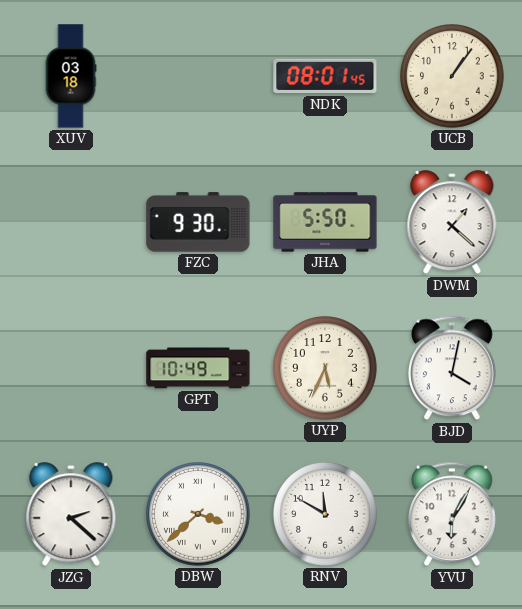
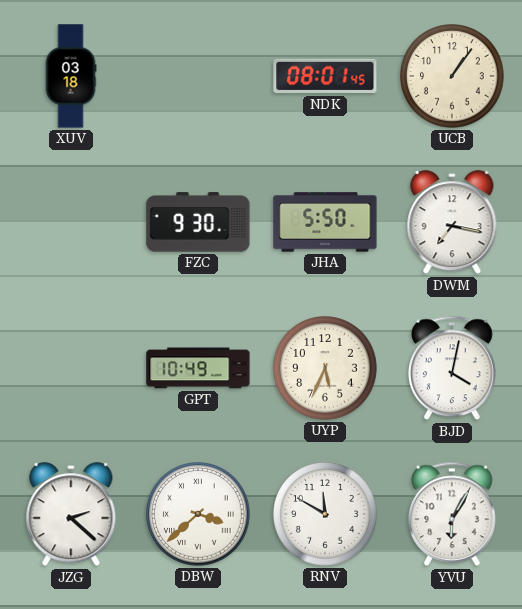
DWM: 1:22 -> 7:17
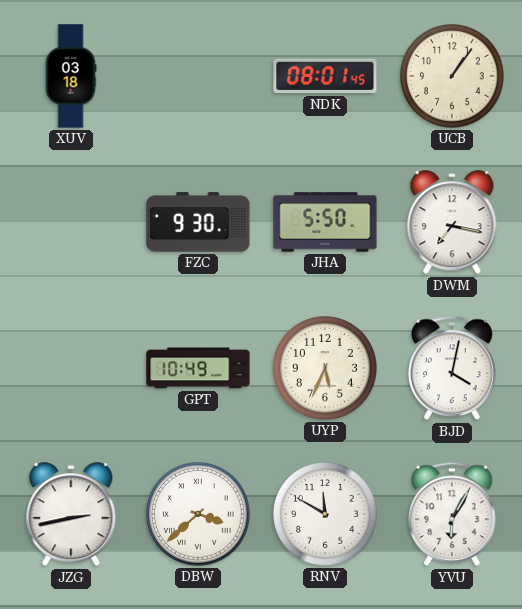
JZG: 2:22 -> 2:43
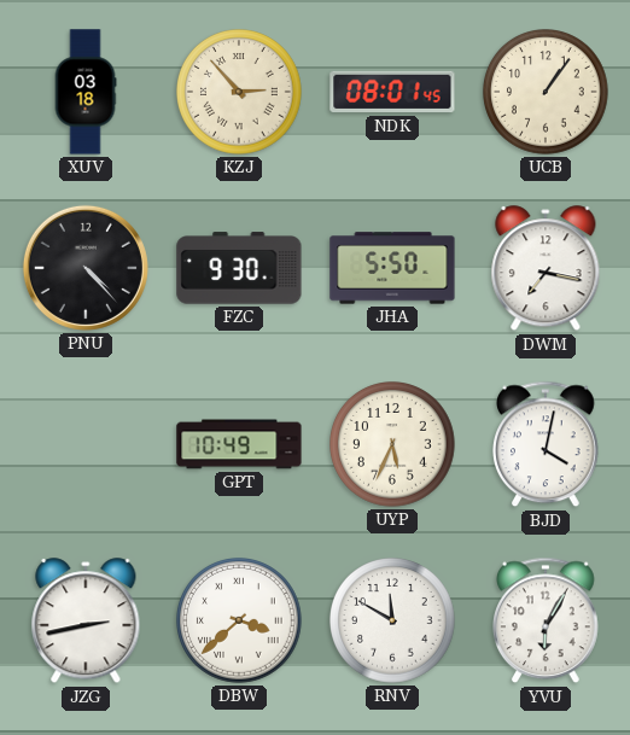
KZJ: none -> 2:53
PNU: none -> 4:23
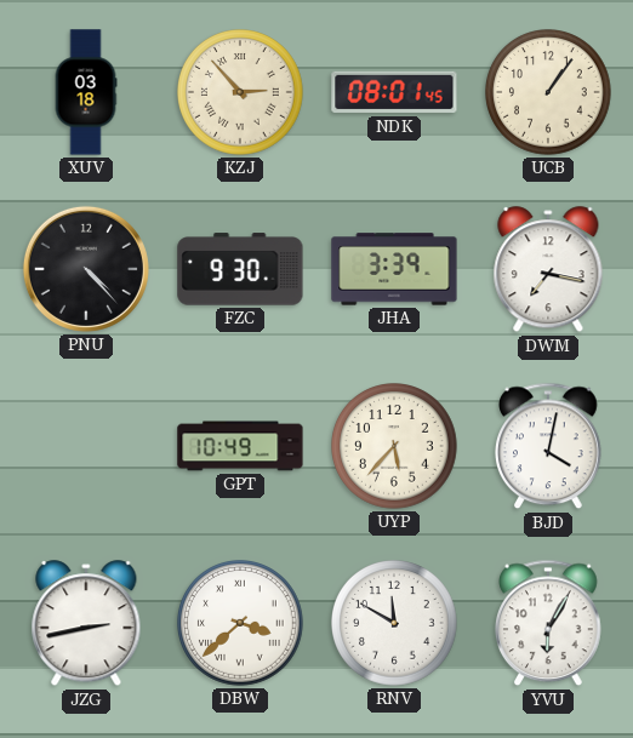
JHA: 5:50 -> 3:39
UYP: 5:34 -> 5:37
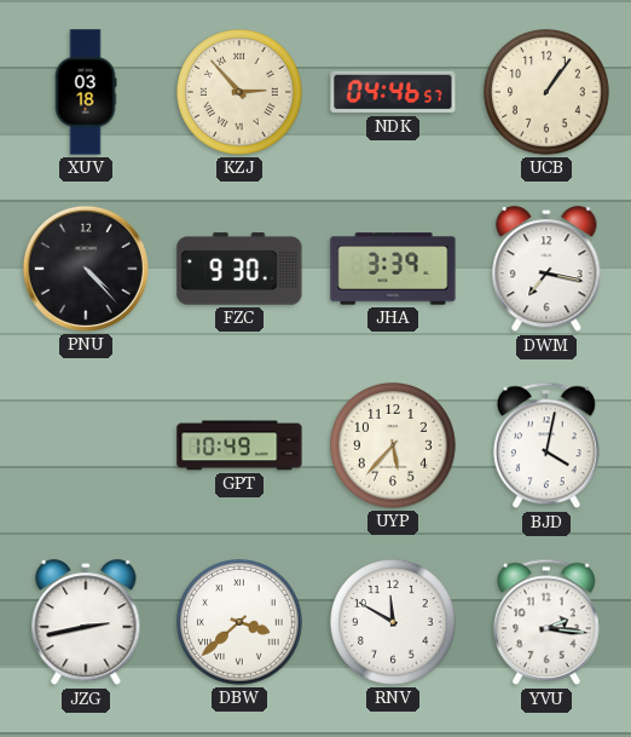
NDK: 08:01 -> 04:46
YVU: 6:05 -> 2:16
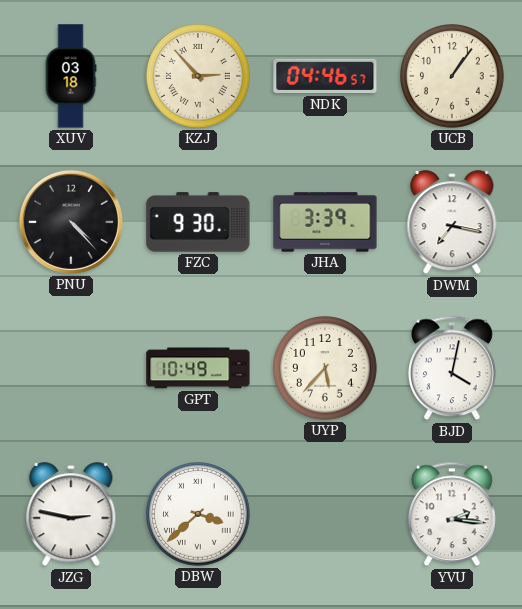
JZG: 2:43 -> 2:47
RNV: 11:50 -> none
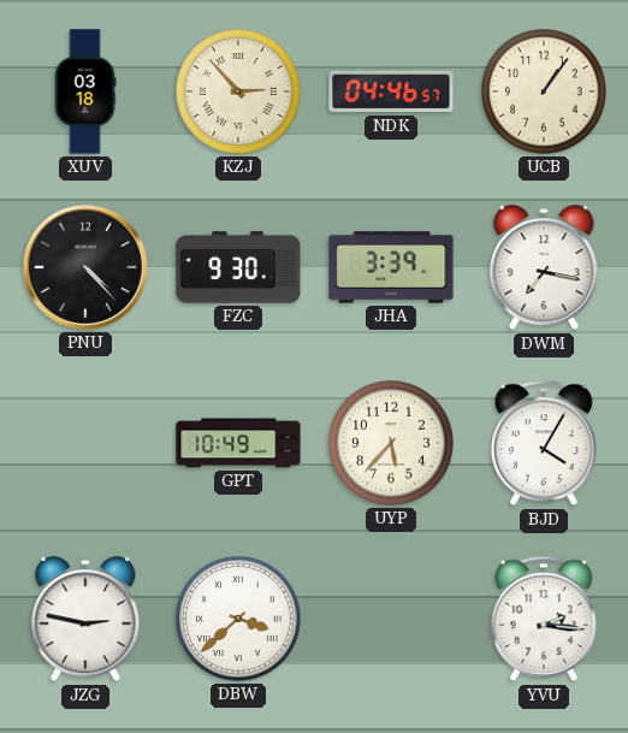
BJD: 4:02 -> 4:05
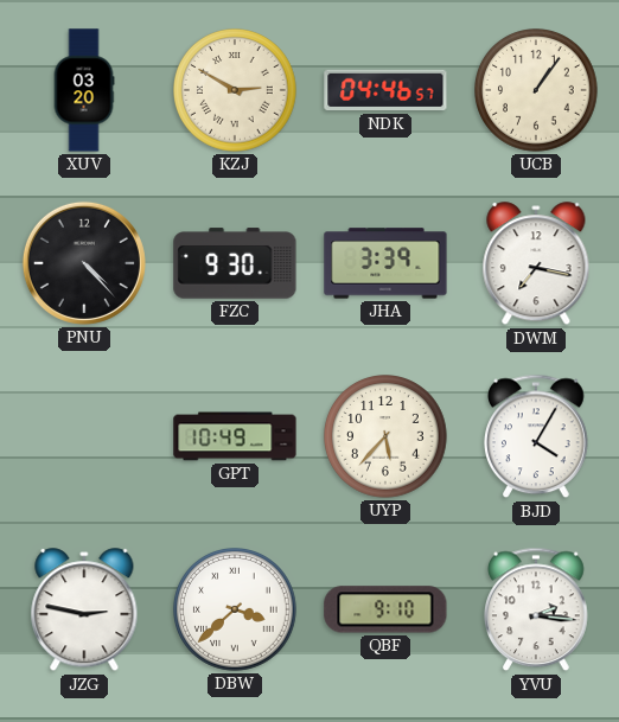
XUV: 03:18 -> 03:20
KZJ: 2:53 -> 2:50
QBF: none -> 9:10
